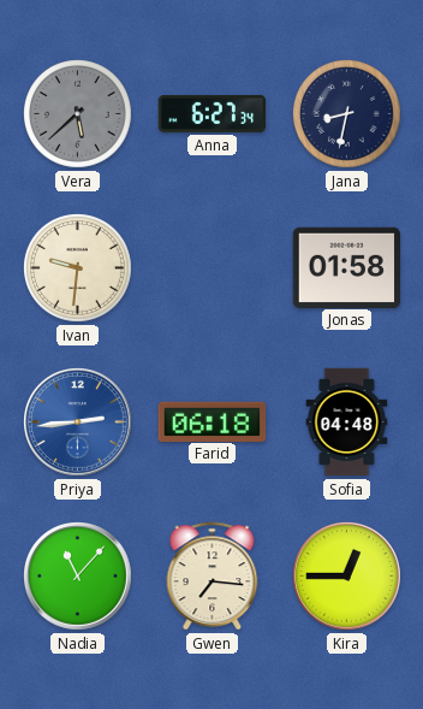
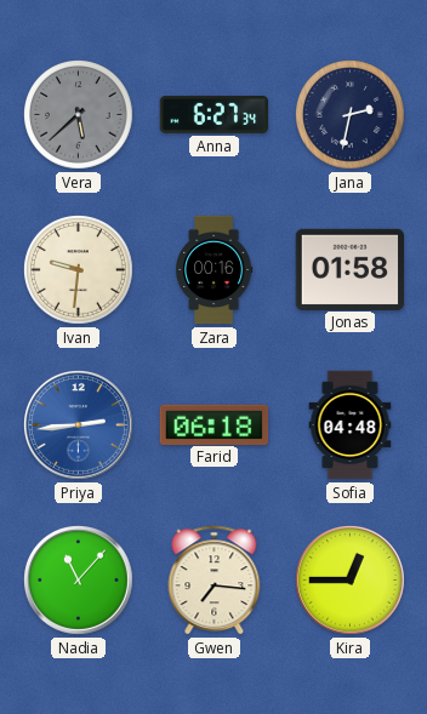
Jana: 8:32 -> 2:32
Zara: none -> 00:16
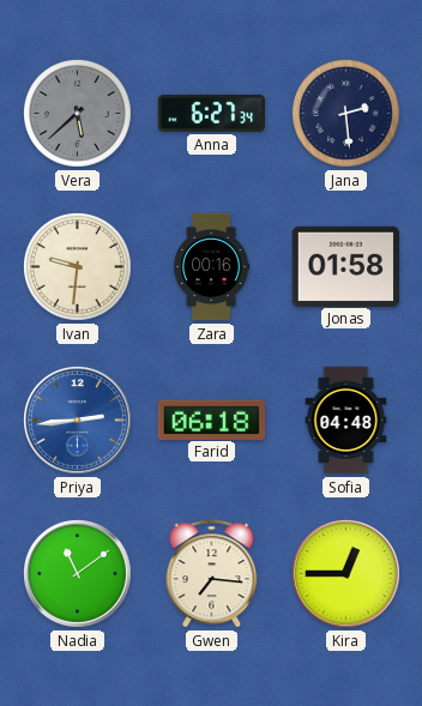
Jana: 2:32 -> 2:29
Nadia: 11:07 -> 11:09
